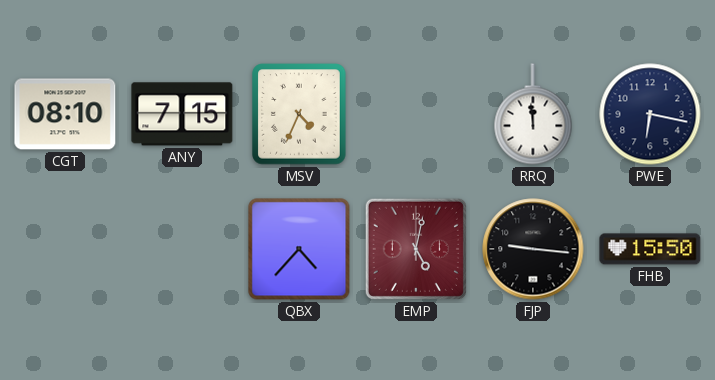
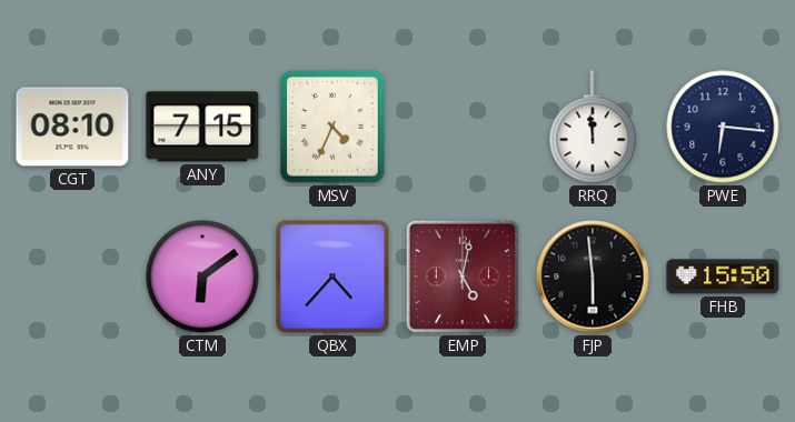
PWE: 6:17 -> 6:16
CTM: none -> 6:09
FJP: 9:16 -> 5:59
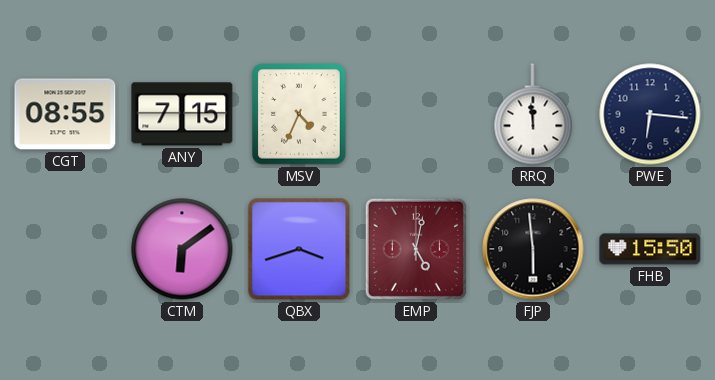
CGT: 08:10 -> 08:55
QBX: 4:37 -> 3:42
